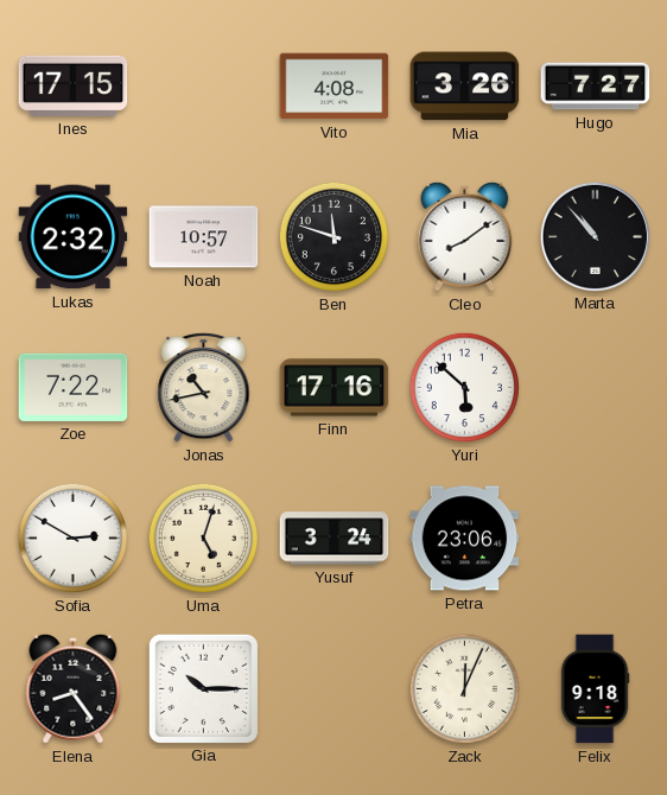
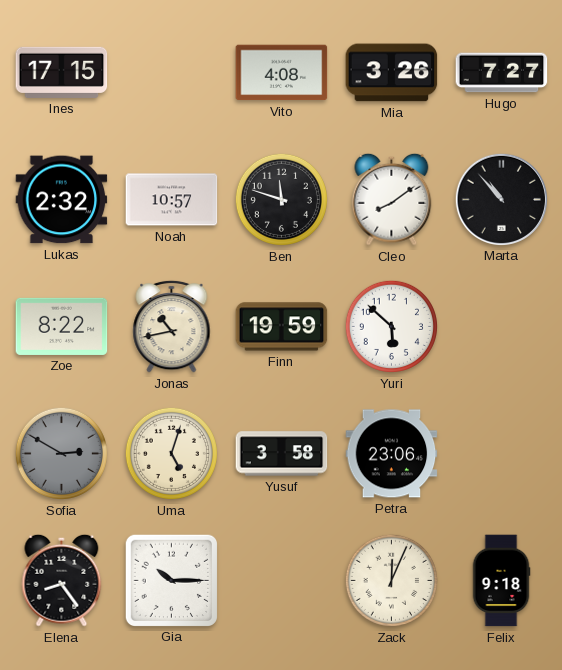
Zoe: 7:22 -> 8:22
Finn: 17:16 -> 19:59
Sofia dial: white -> grey
Yusuf: 3:24 -> 3:58
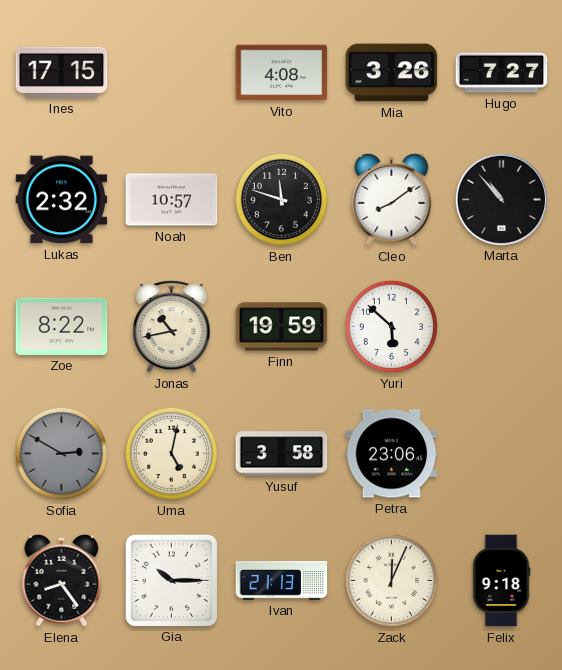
Uma: 5:03 -> 5:02
Ivan: none -> 21:13
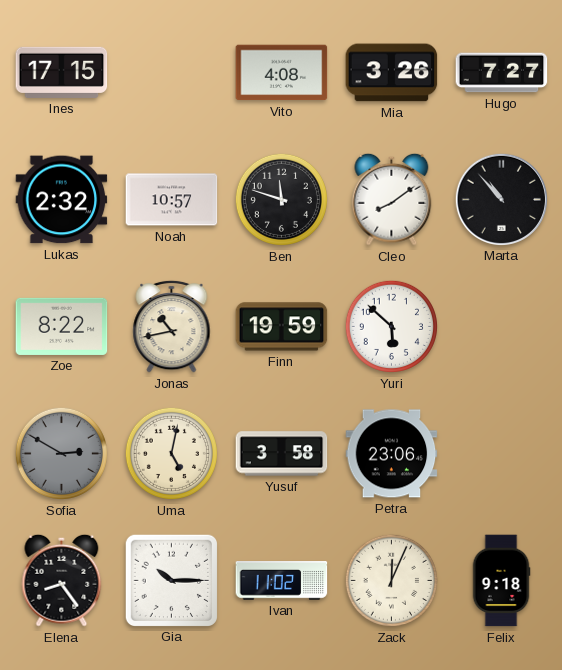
Ivan: 21:13 -> 11:02
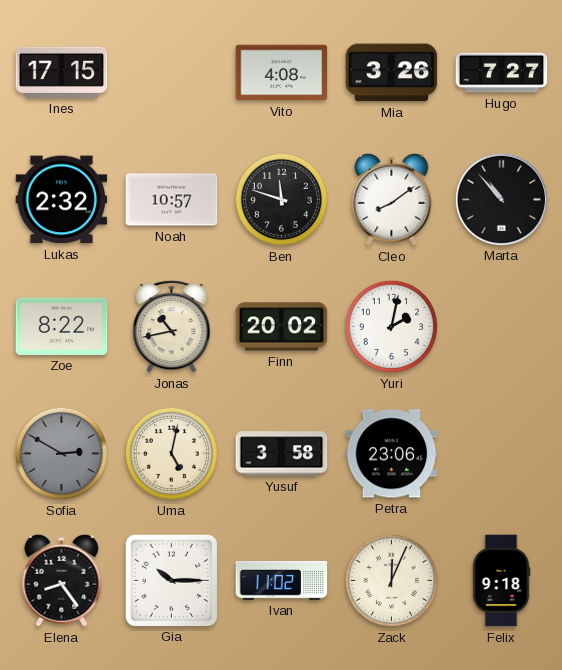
Finn: 19:59 -> 20:02
Yuri: 5:52 -> 2:02
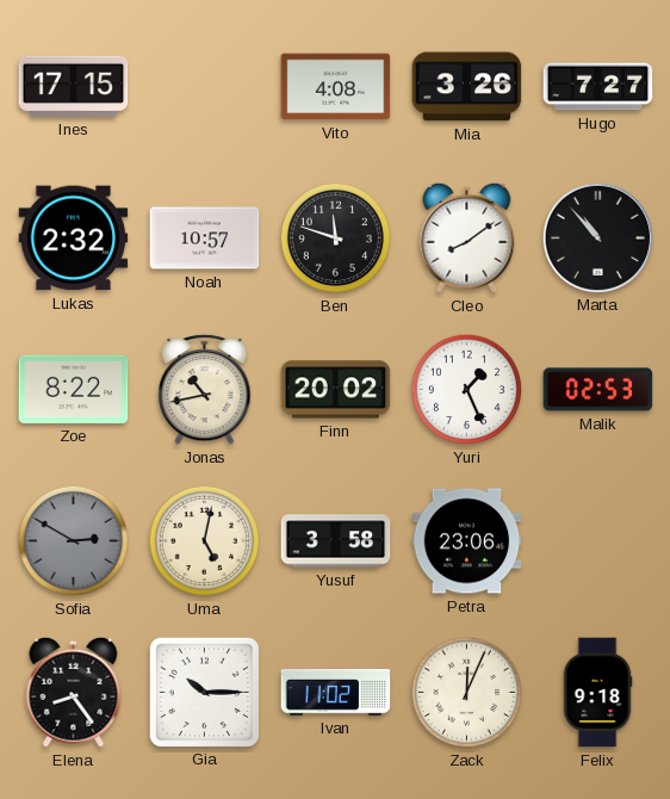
Yuri: 2:02 -> 1:26
Malik: none -> 02:53
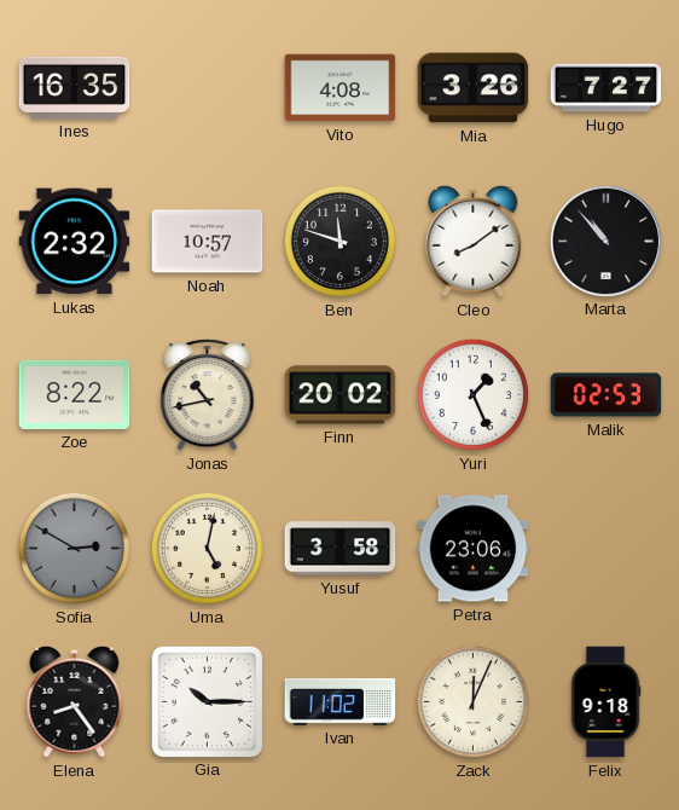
Ines: 17:15 -> 16:35
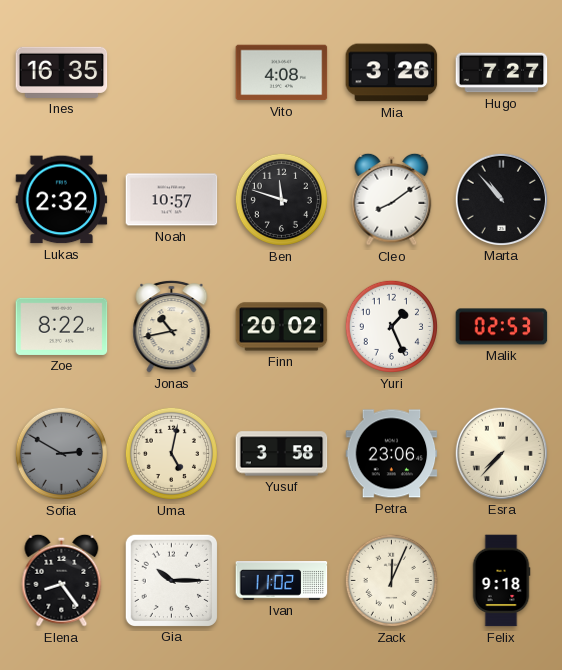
Esra: none -> 7:37
